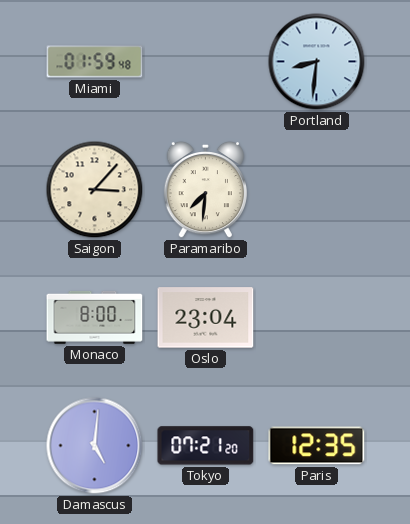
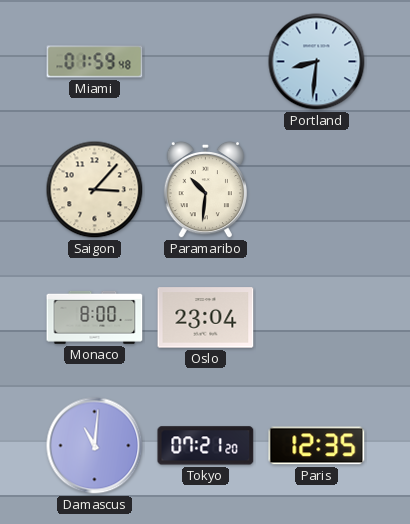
Paramaribo: 7:31 -> 10:31
Damascus: 5:01 -> 11:01
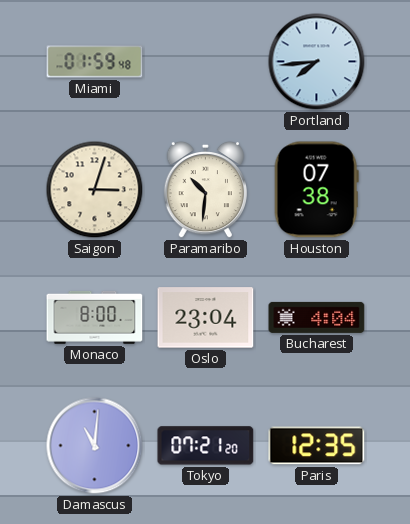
Portland: 8:31 -> 7:44
Saigon: 3:07 -> 3:03
Houston: none -> 07:38
Bucharest: none -> 4:04
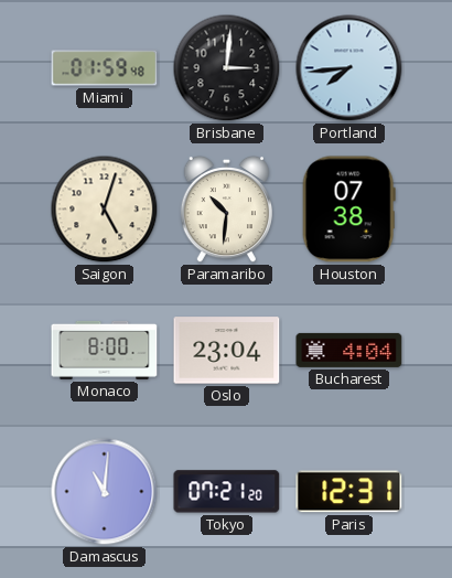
Brisbane: none -> 3:01
Saigon: 3:03 -> 5:03
Paris: 12:35 -> 12:31
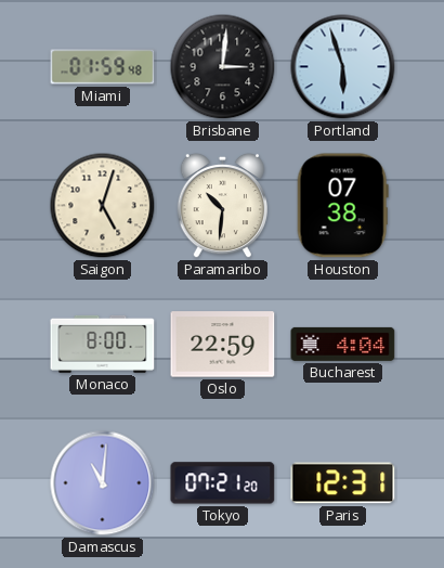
Portland: 7:44 -> 5:57
Oslo: 23:04 -> 22:59
